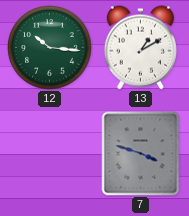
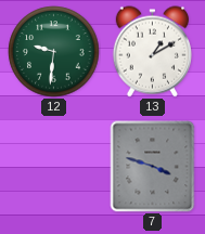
12: 10:16 -> 9:31
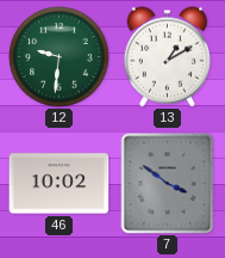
46: none -> 10:02
7: 3:48 -> 3:51
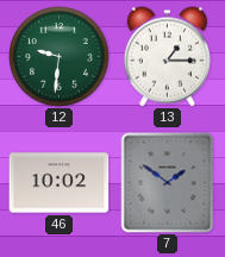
13: 1:10 -> 1:15
7: 3:51 -> 1:51
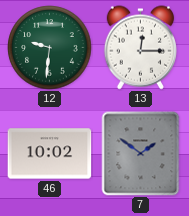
13: 1:15 -> 12:15
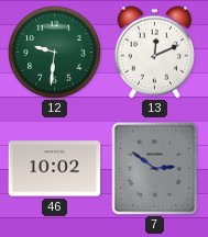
13: 12:15 -> 12:11
7: 1:51 -> 2:51
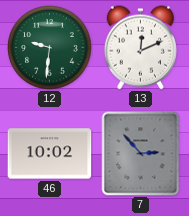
7: 2:51 -> 2:53
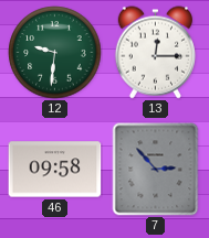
13: 12:11 -> 12:15
46: 10:02 -> 09:58
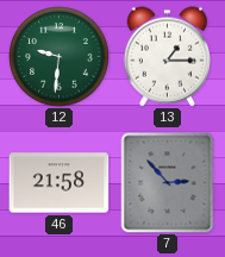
13: 12:15 -> 1:15
46: 09:58 -> 21:58
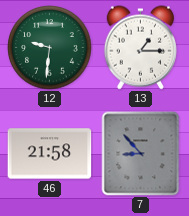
7: 2:53 -> 8:53
